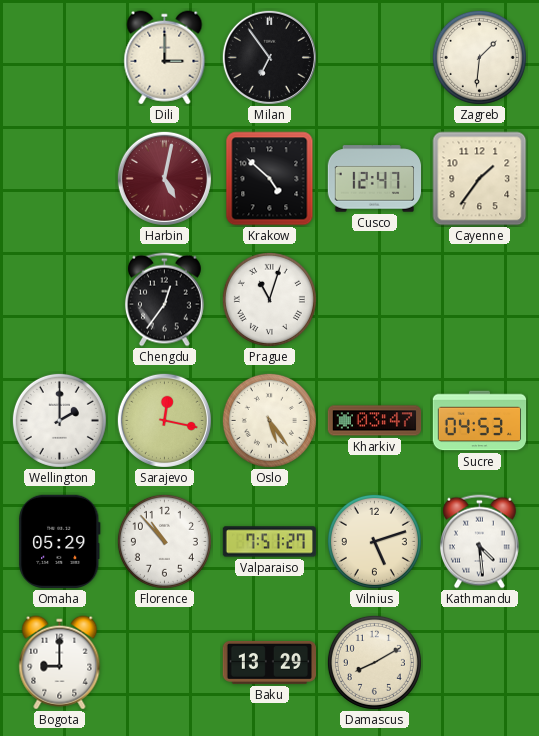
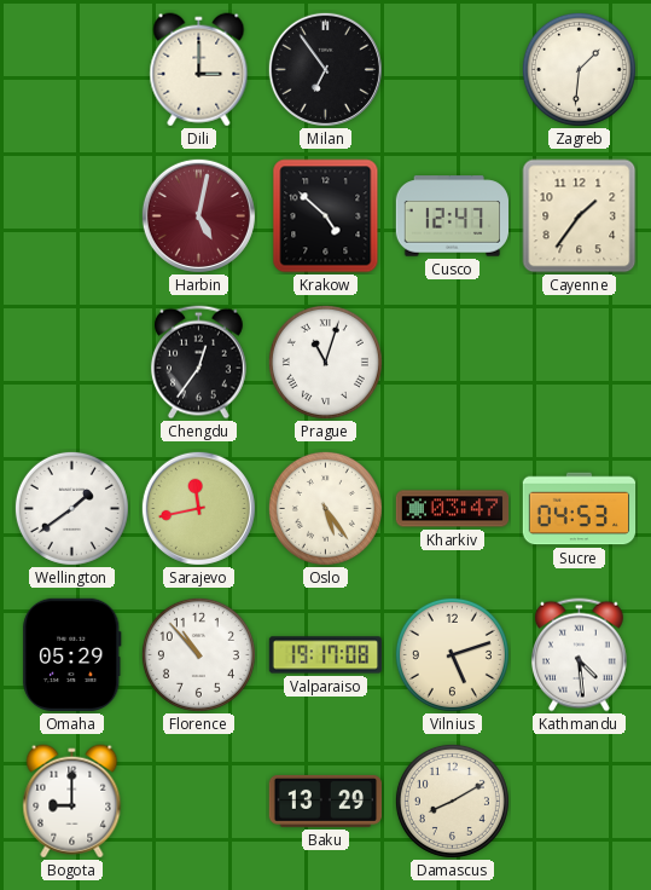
Wellington: 2:00 -> 1:39
Sarajevo: 12:17 -> 11:43
Valparaiso: 7:51 -> 19:17
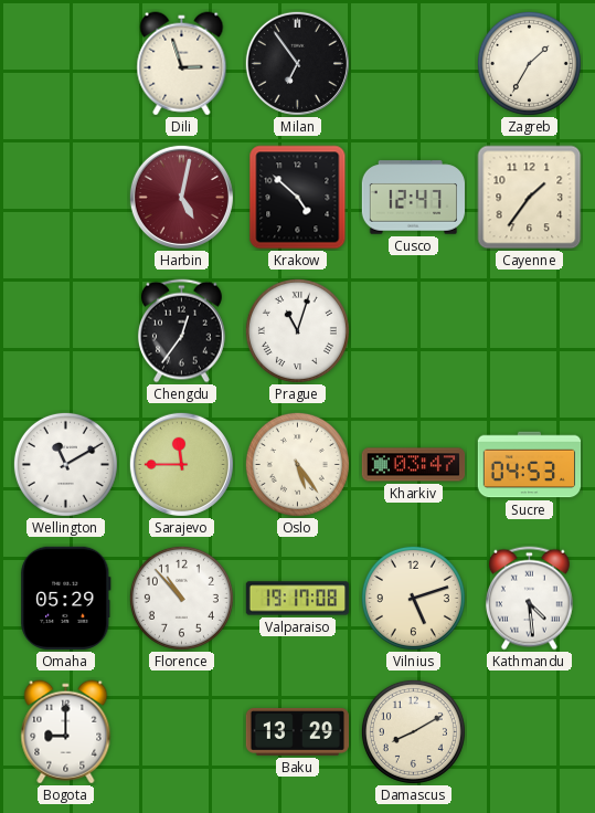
Dili: 3:00 -> 2:57
Zagreb: 1:31 -> 1:35
Wellington: 1:39 -> 11:10
Sarajevo: 11:43 -> 11:45
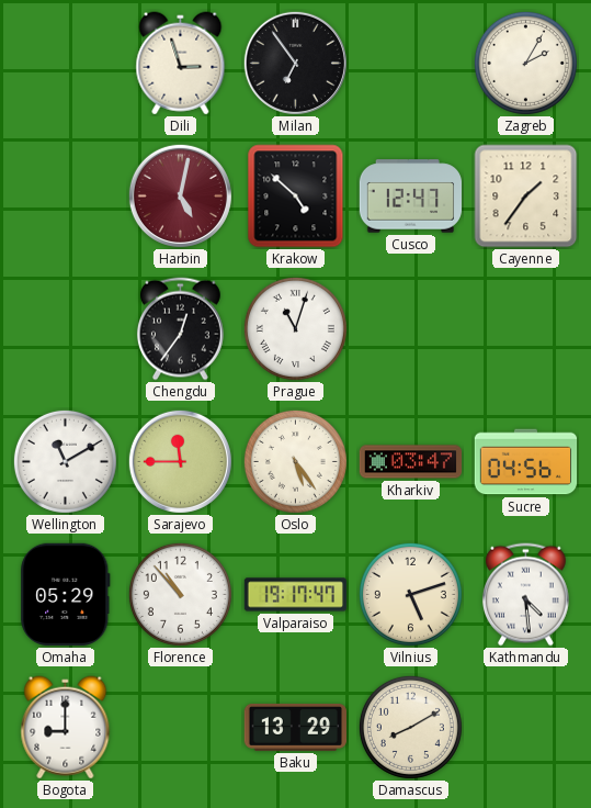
Zagreb: 1:35 -> 2:05
Sucre: 04:53 -> 04:56
Valparaiso: 19:17:08 -> 19:17:47
